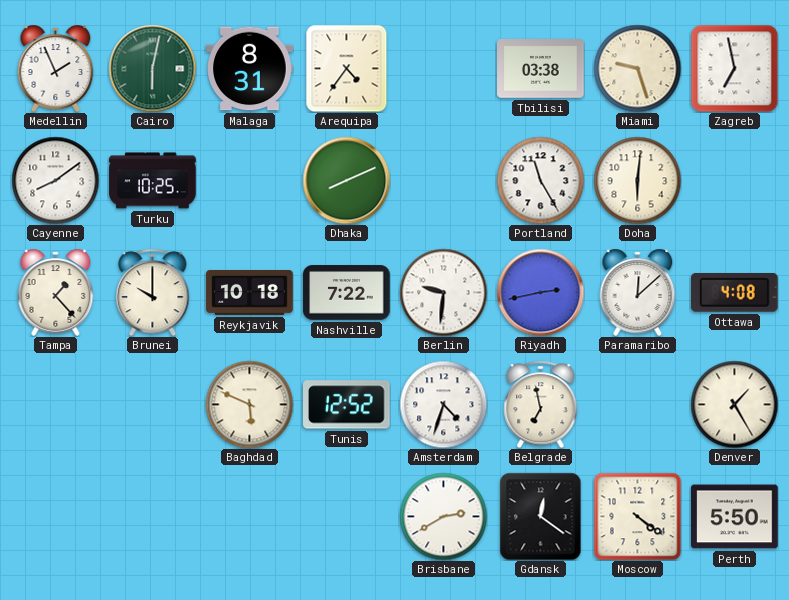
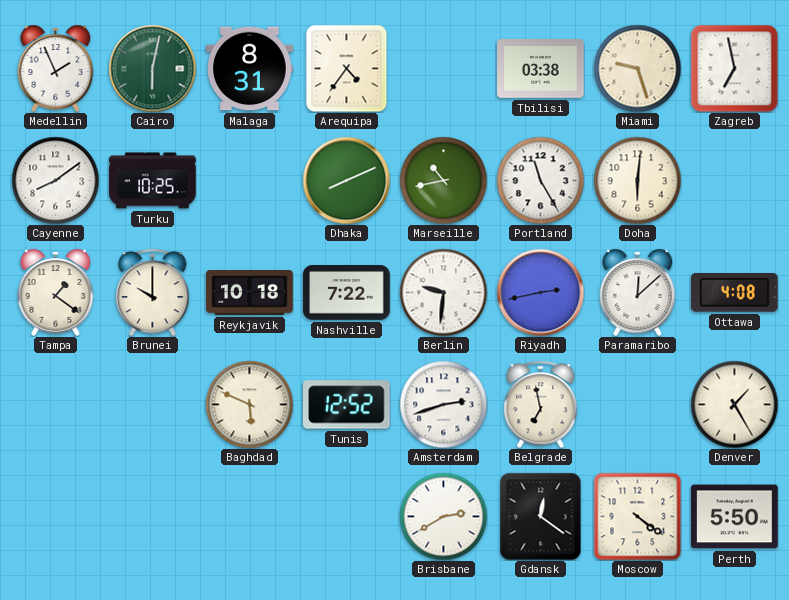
Marseille: none -> 10:43
Tampa: 1:23 -> 1:21
Amsterdam: 4:33 -> 2:42
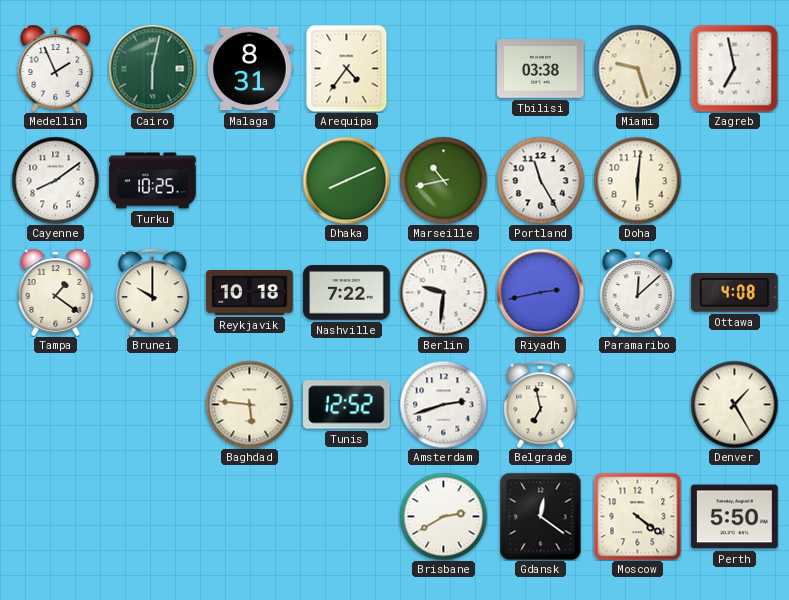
Baghdad: 5:49 -> 5:46
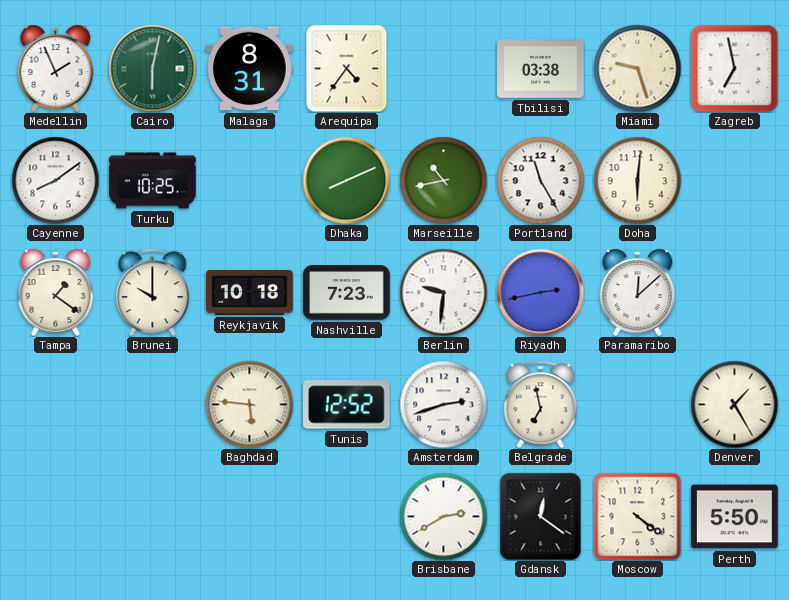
Nashville: 7:22 -> 7:23
Ottawa: 4:08 -> none
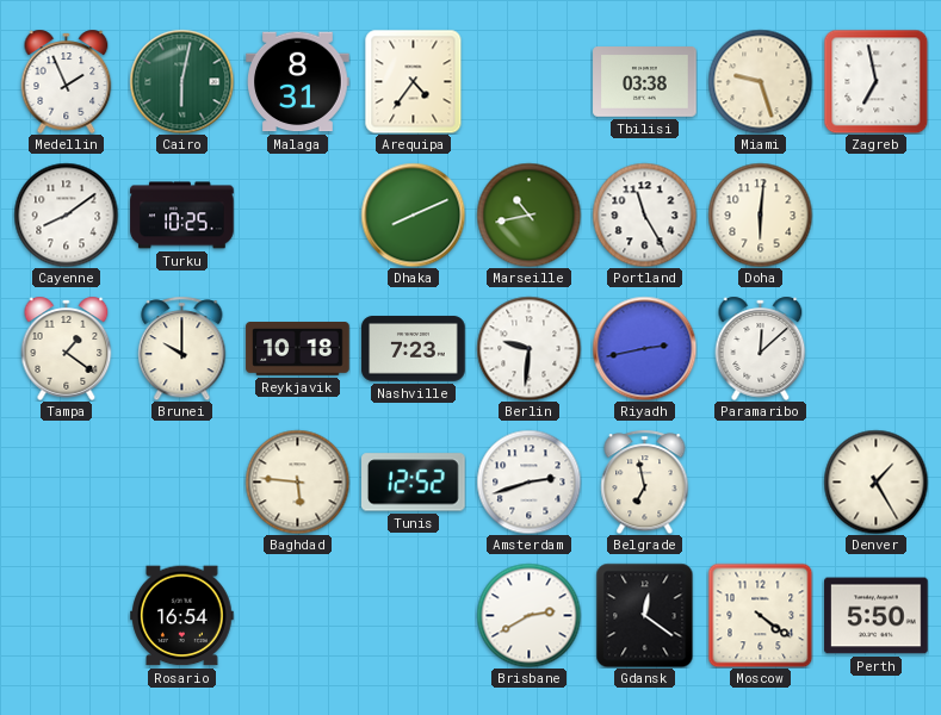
Rosario: none -> 16:54
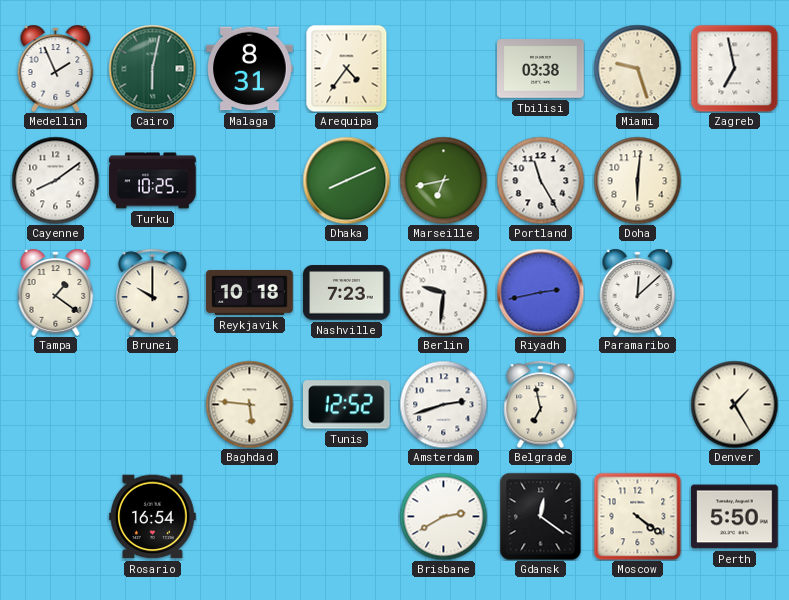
Marseille: 10:43 -> 6:43
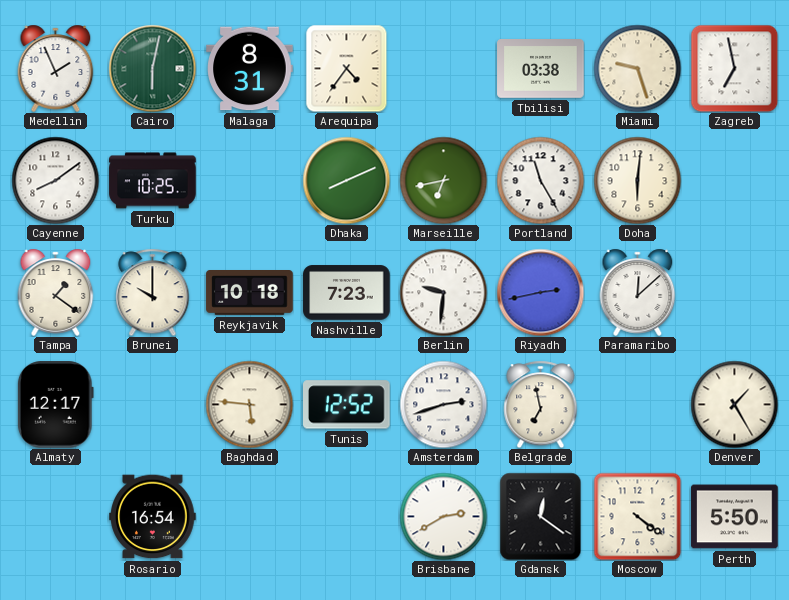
Almaty: none -> 12:17
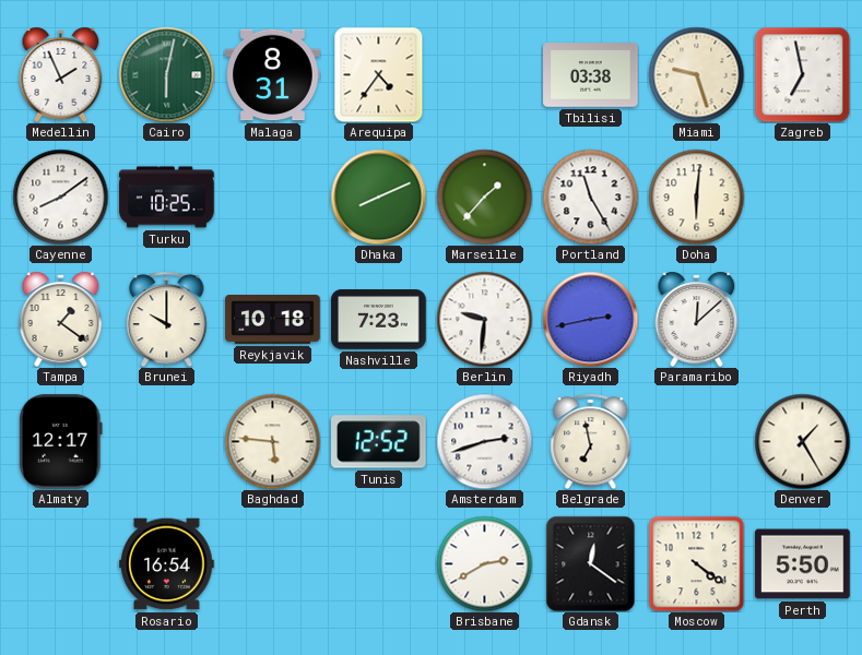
Marseille: 6:43 -> 1:37
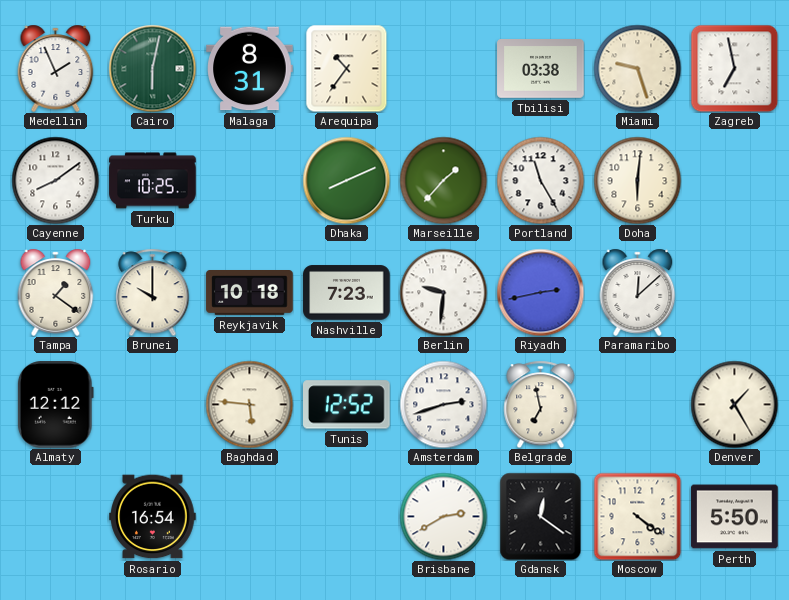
Arequipa: 4:36 -> 10:36
Almaty: 12:17 -> 12:12
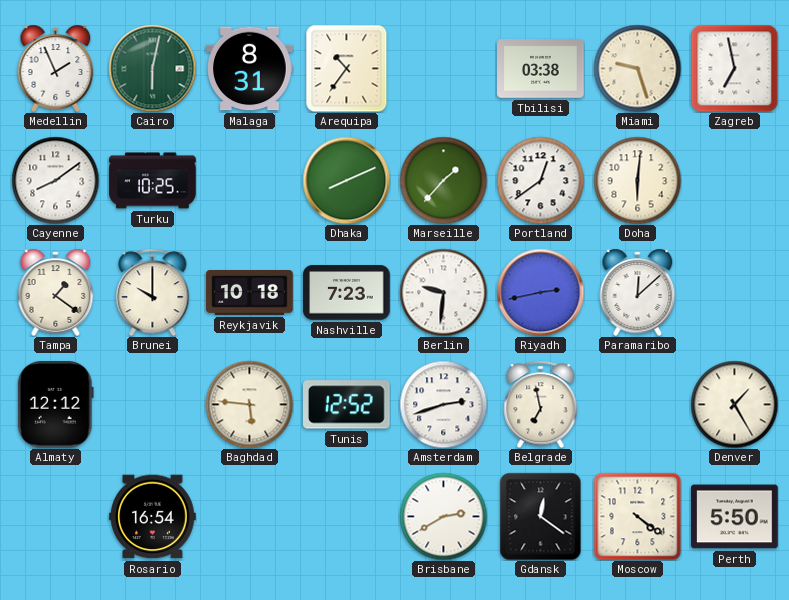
Portland: 11:25 -> 12:39
